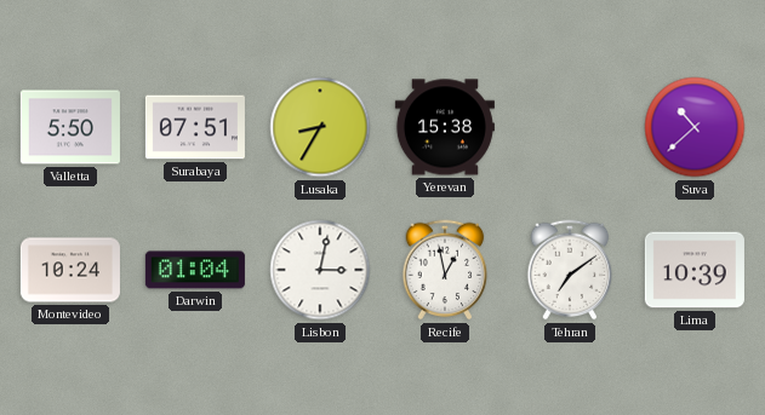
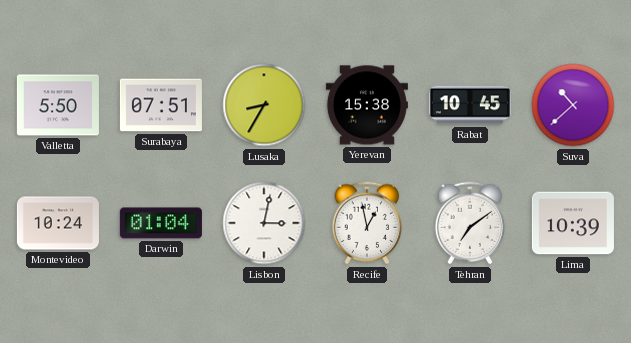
Rabat: none -> 10:45
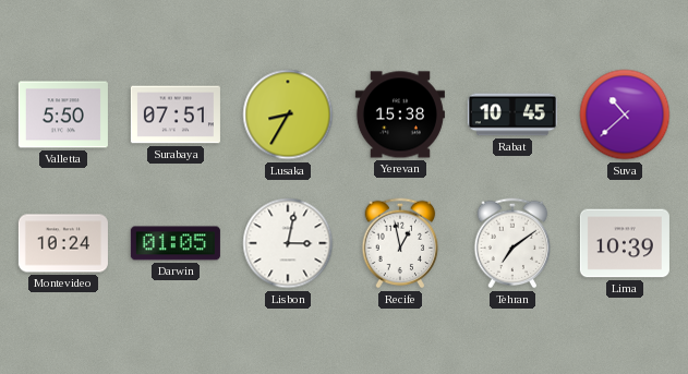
Darwin: 01:04 -> 01:05
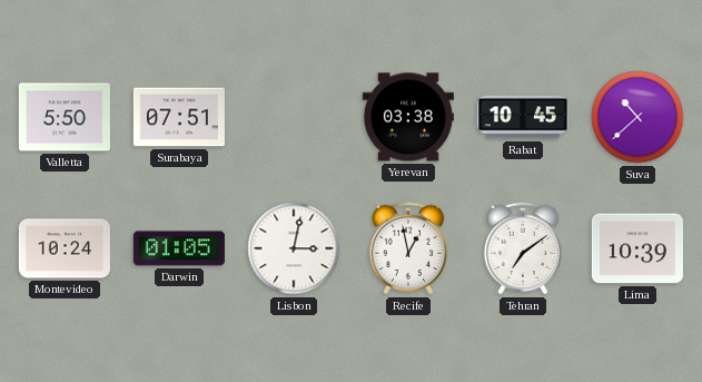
Lusaka: 8:35 -> none
Yerevan: 15:38 -> 03:38
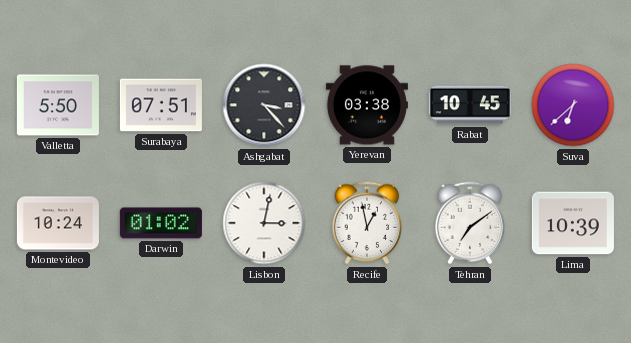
Ashgabat: none -> 3:23
Suva: 10:38 -> 6:38
Darwin: 01:05 -> 01:02
